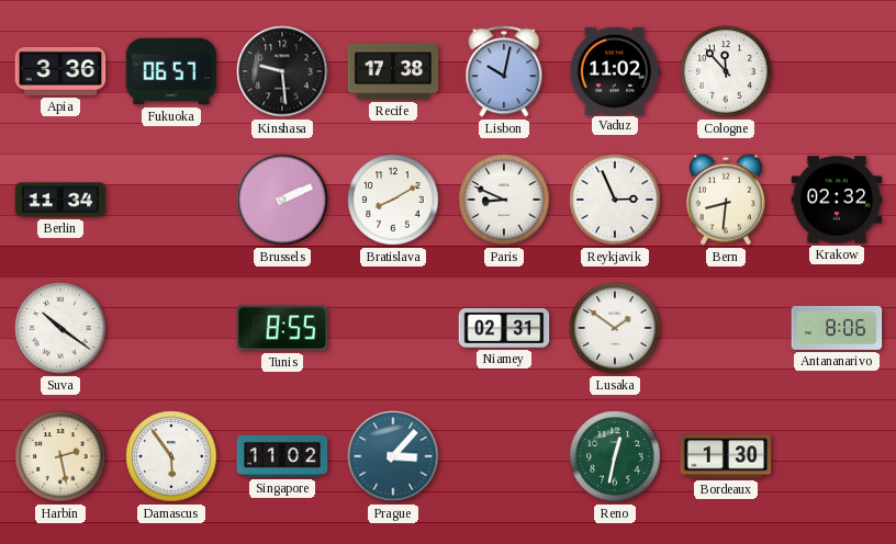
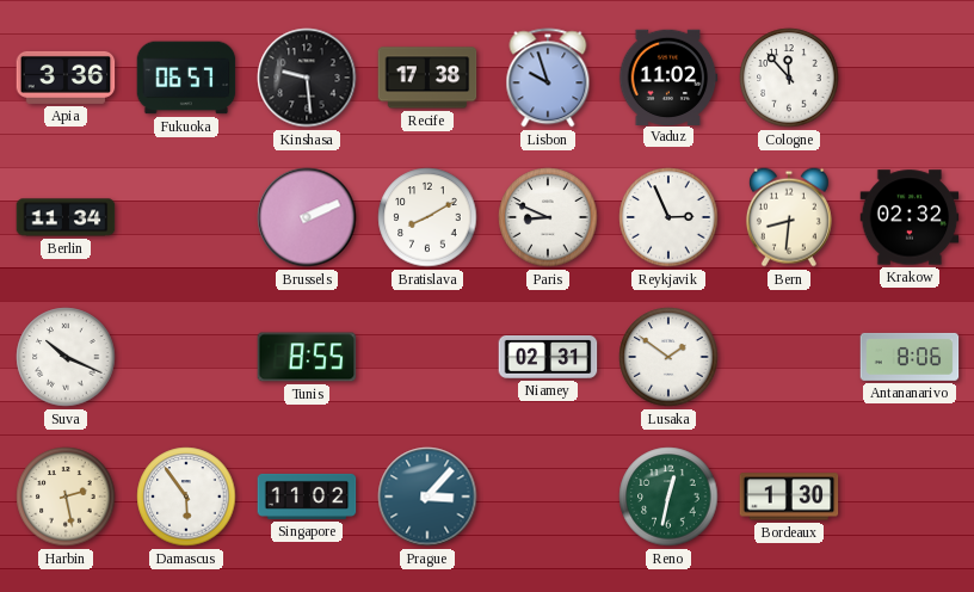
Lisbon: 10:02 -> 9:57
Suva: 10:21 -> 10:19
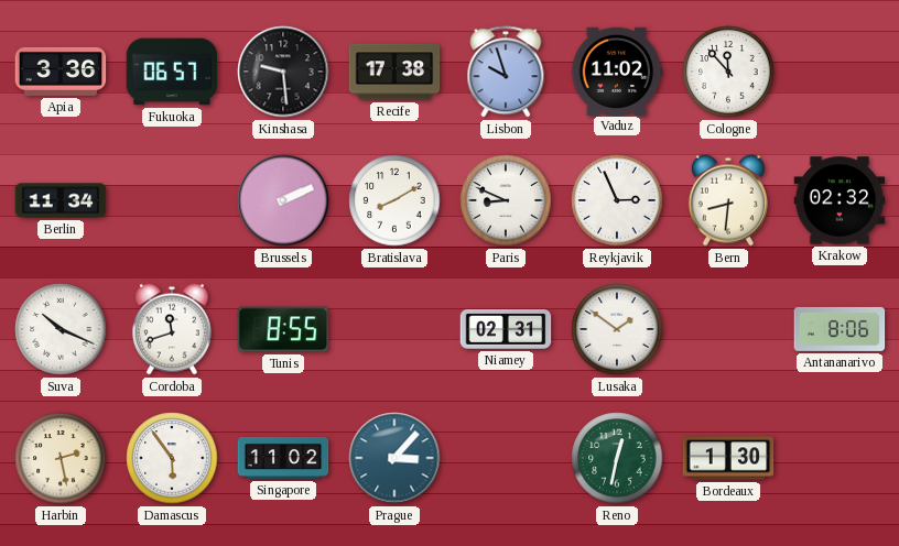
Cordoba: none -> 11:42
